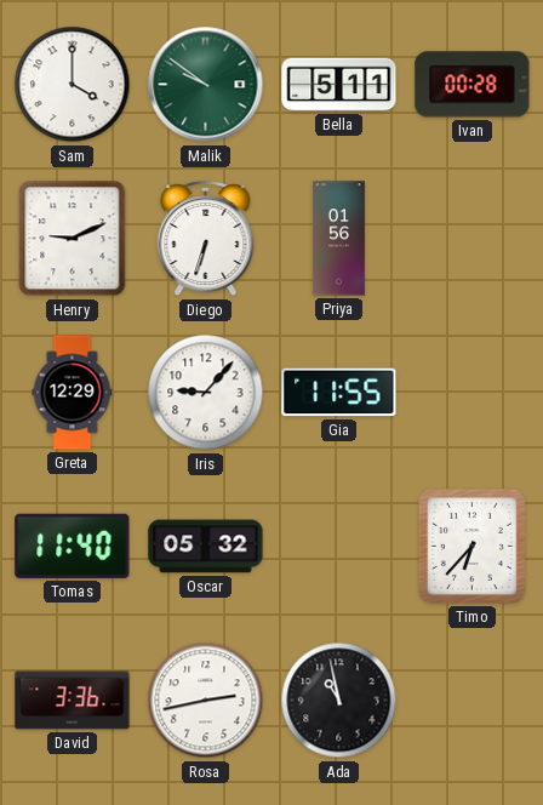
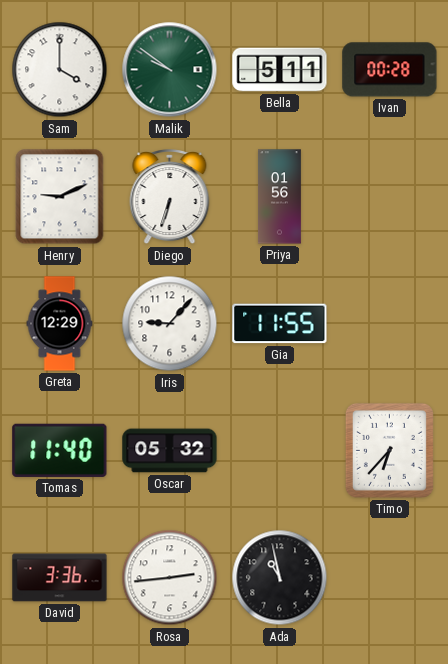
Rosa: 2:43 -> 2:44
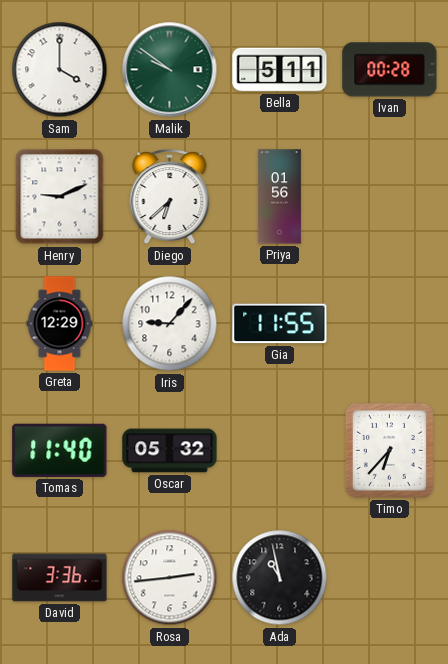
Diego: 6:33 -> 6:38
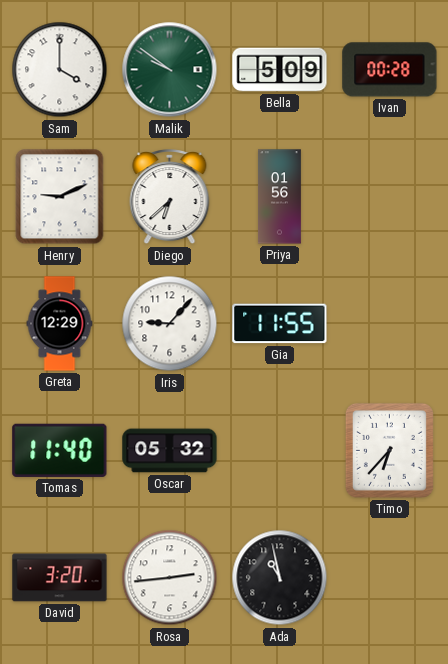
Bella: 5:11 -> 5:09
David: 3:36 -> 3:20
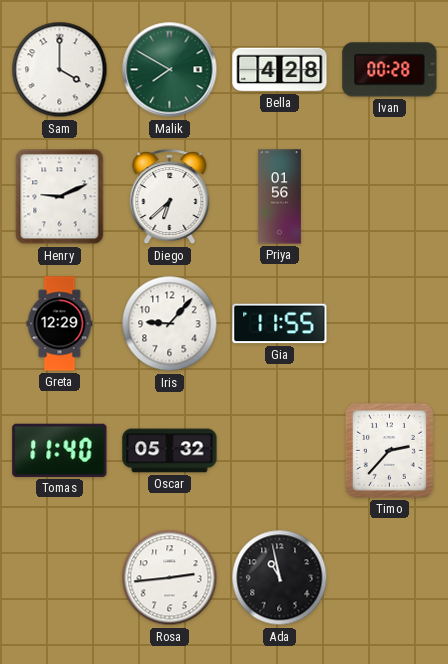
Malik: 9:51 -> 7:50
Bella: 5:09 -> 4:28
Timo: 6:37 -> 2:37
David: 3:20 -> none
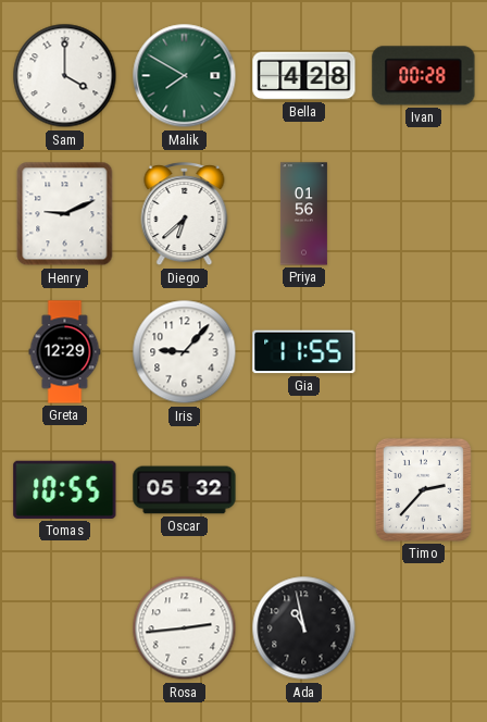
Tomas: 11:40 -> 10:55
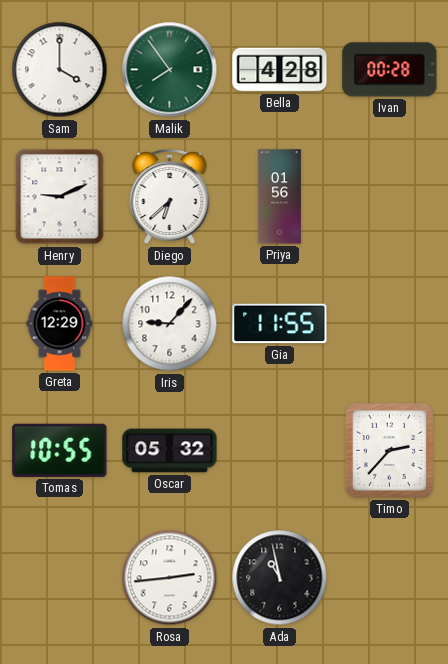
Malik: 7:50 -> 7:54
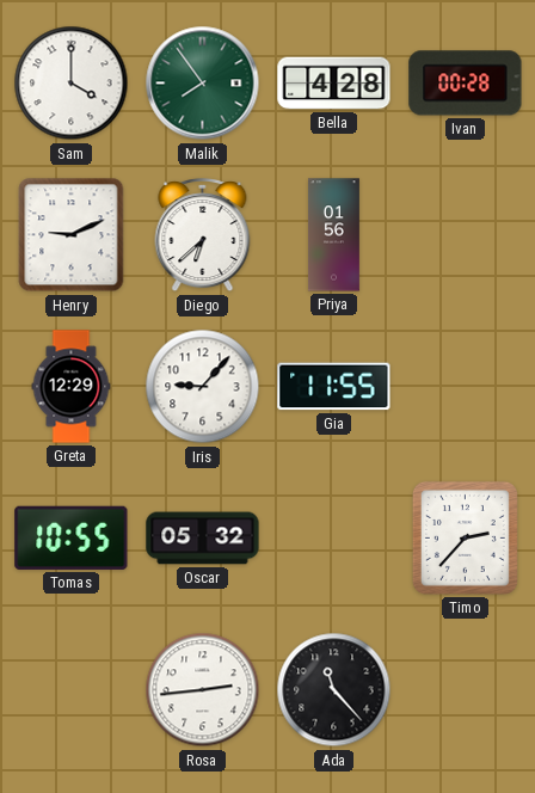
Ada: 10:58 -> 11:23
